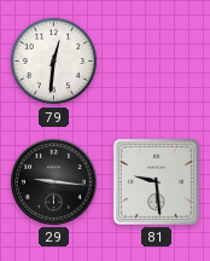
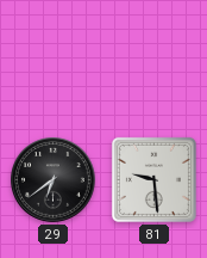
79: 12:31 -> none
29: 9:16 -> 6:39
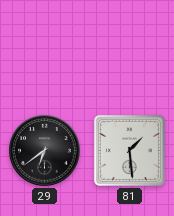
81: 9:29 -> 1:29
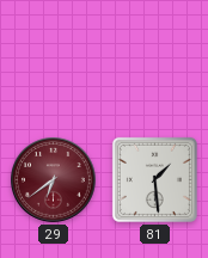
29 dial: black -> burgundy
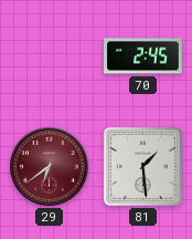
70: none -> 2:45
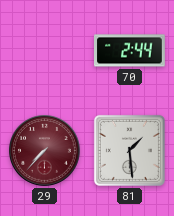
70: 2:45 -> 2:44
29: 6:39 -> 7:37
